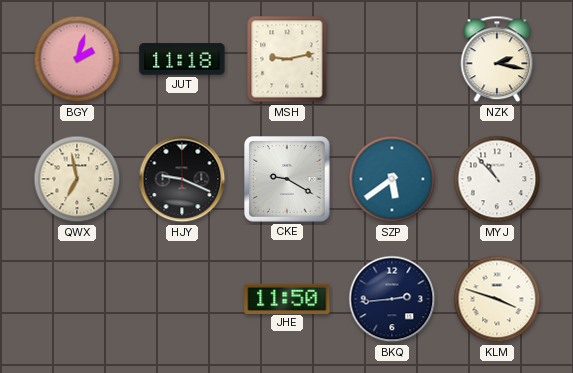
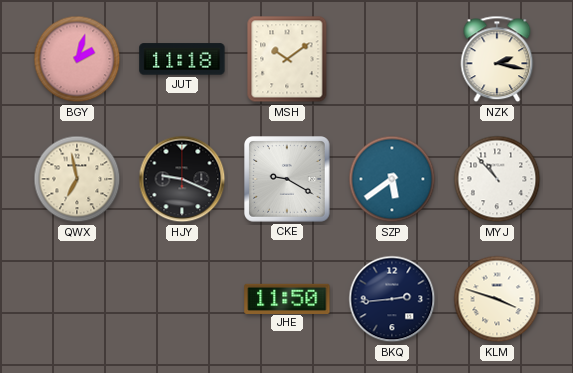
MSH: 9:13 -> 10:09
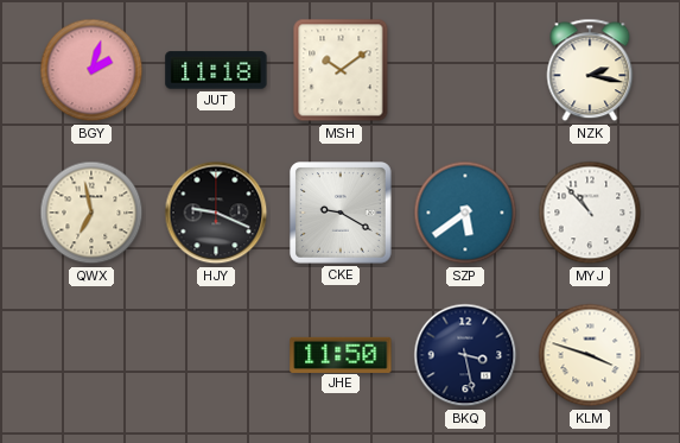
BKQ: 2:44 -> 3:28
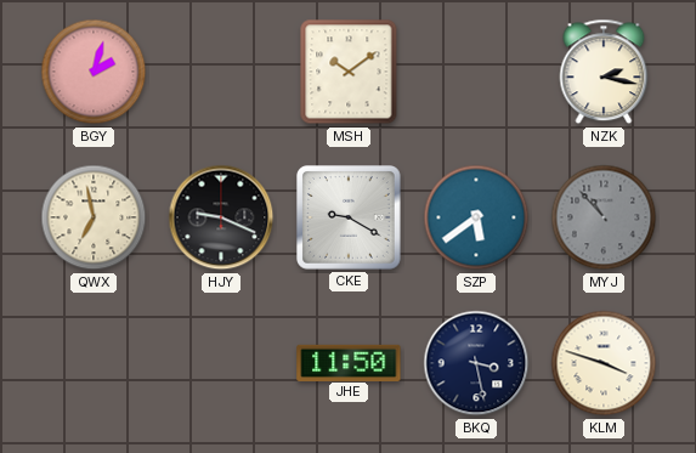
JUT: 11:18 -> none
MYJ dial: white -> grey
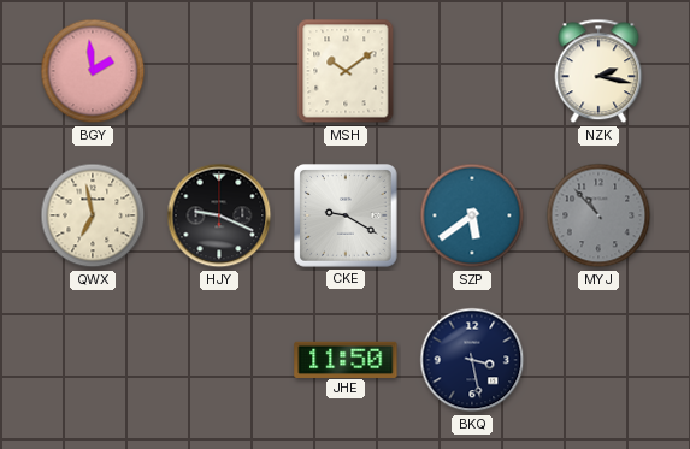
BGY: 2:03 -> 1:59
KLM: 3:48 -> none
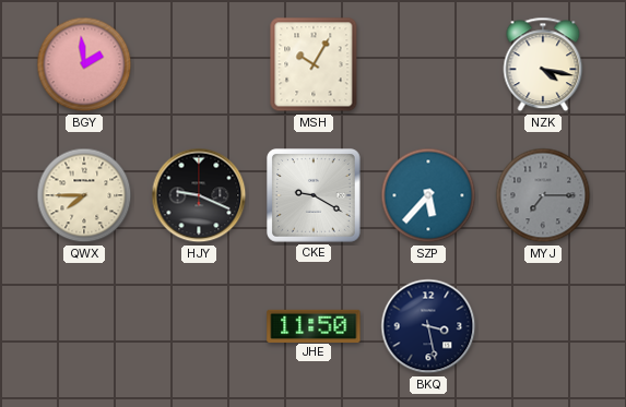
MSH: 10:09 -> 10:05
NZK: 2:17 -> 4:17
QWX: 6:58 -> 7:45
SZP: 5:39 -> 5:37
MYJ: 10:53 -> 7:15
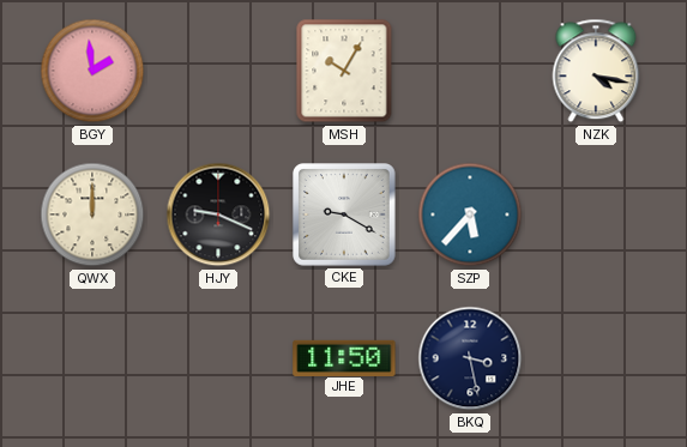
QWX: 7:45 -> 12:00
MYJ: 7:15 -> none
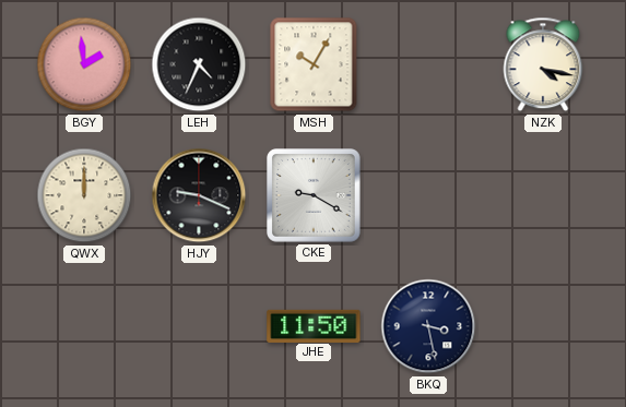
LEH: none -> 4:34
SZP: 5:37 -> none
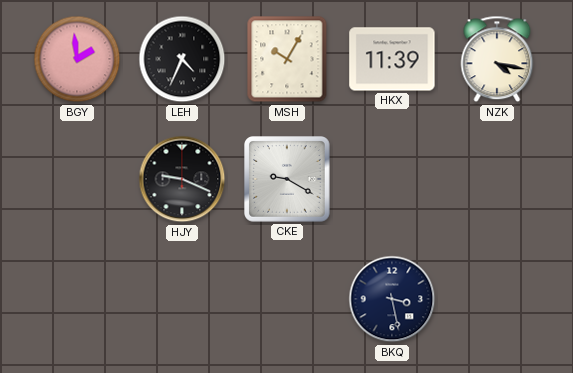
HKX: none -> 11:39
QWX: 12:00 -> none
JHE: 11:50 -> none
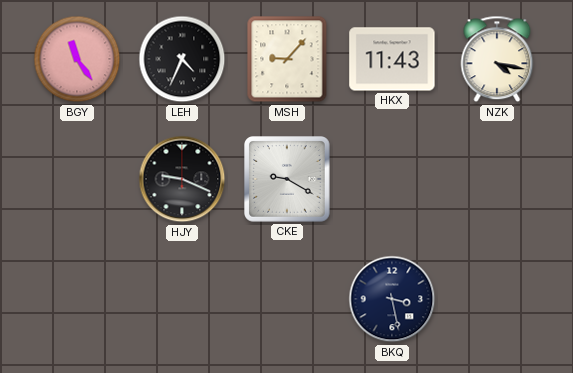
BGY: 1:59 -> 11:24
MSH: 10:05 -> 9:07
HKX: 11:39 -> 11:43
